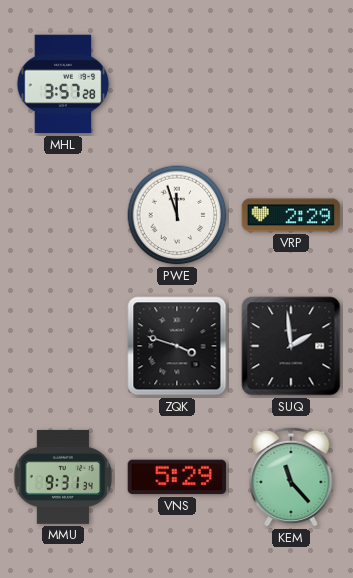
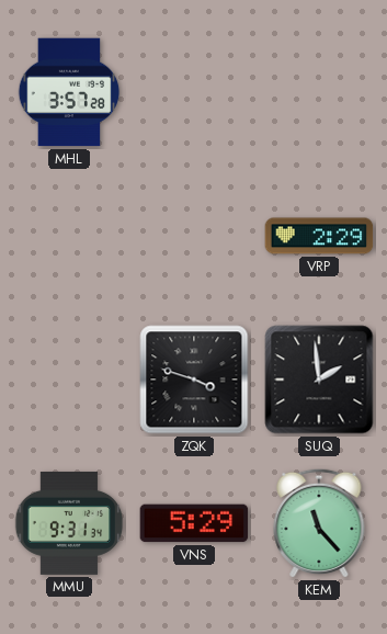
PWE: 11:57 -> none
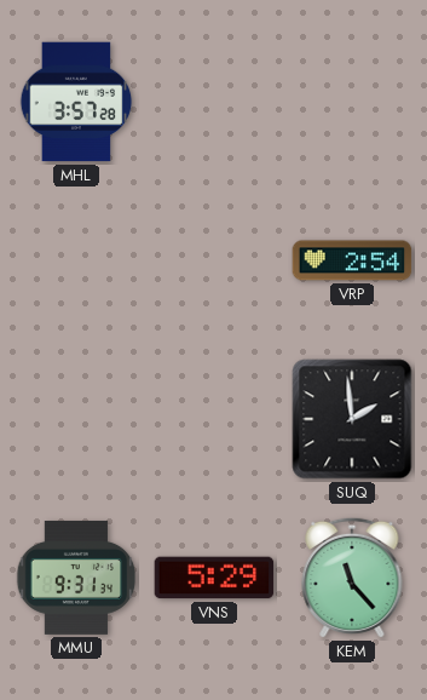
VRP: 2:29 -> 2:54
ZQK: 3:48 -> none
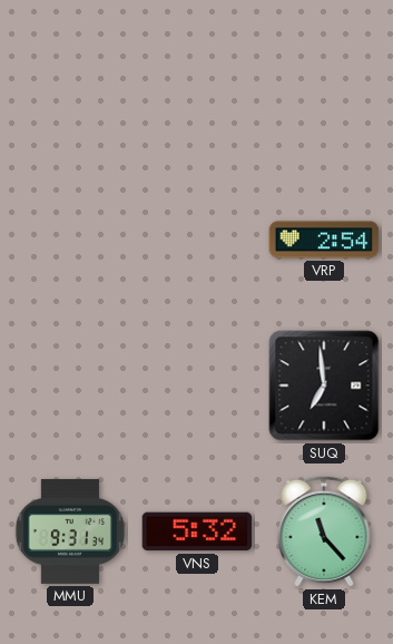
MHL: 3:57 -> none
SUQ: 1:59 -> 6:59
VNS: 5:29 -> 5:32
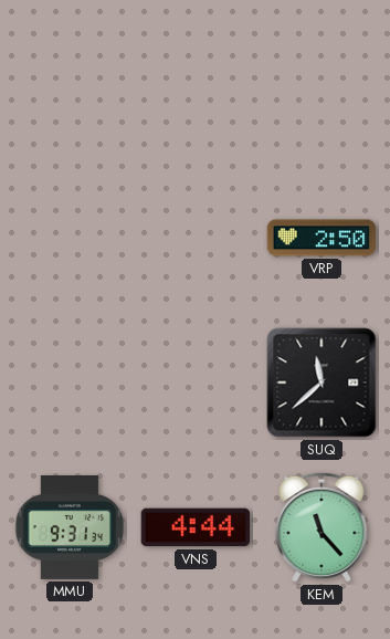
VRP: 2:54 -> 2:50
SUQ: 6:59 -> 11:38
VNS: 5:32 -> 4:44
